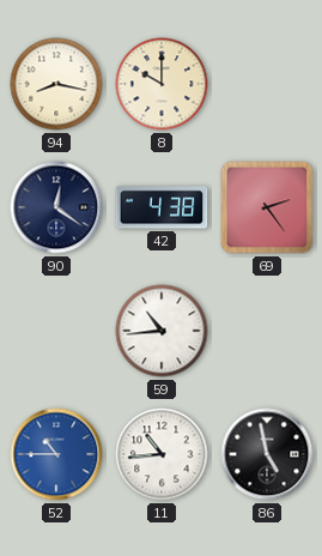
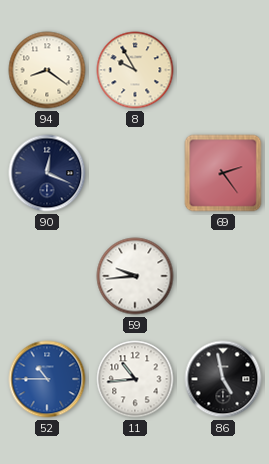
94: 8:17 -> 8:21
8: 10:00 -> 9:55
90: 12:21 -> 12:19
42: 4:38 -> none
59: 10:44 -> 9:44
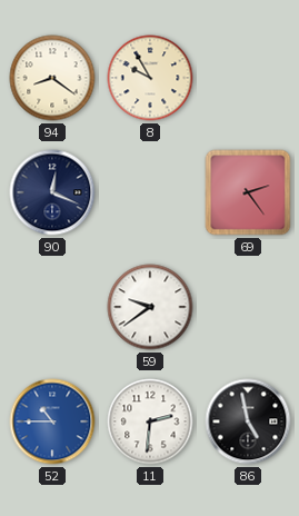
59: 9:44 -> 9:39
11: 10:44 -> 2:31
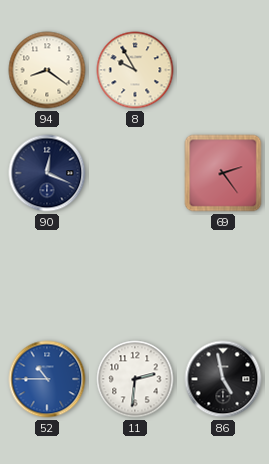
59: 9:39 -> none
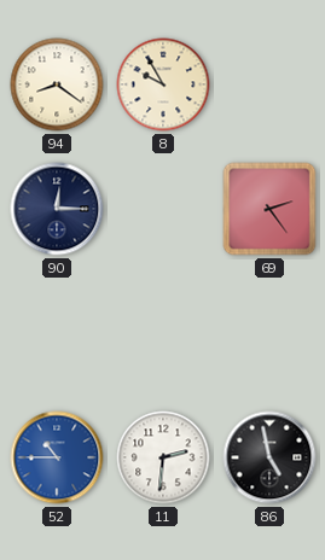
90: 12:19 -> 12:15
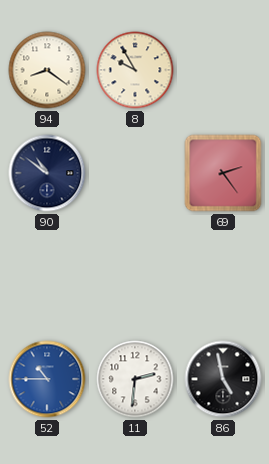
90: 12:15 -> 10:51
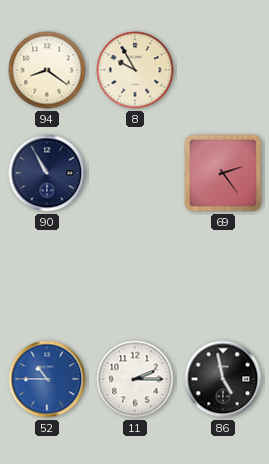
90: 10:51 -> 10:55
11: 2:31 -> 2:15
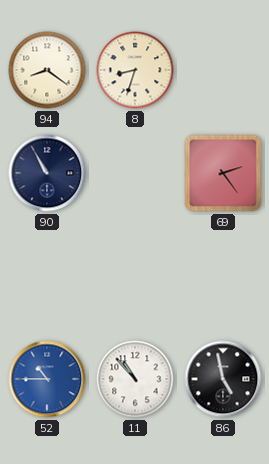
8: 9:55 -> 8:33
11: 2:15 -> 10:53
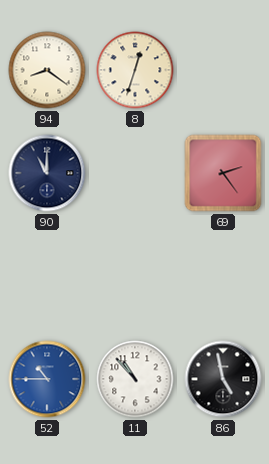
8: 8:33 -> 12:33
90: 10:55 -> 11:00
